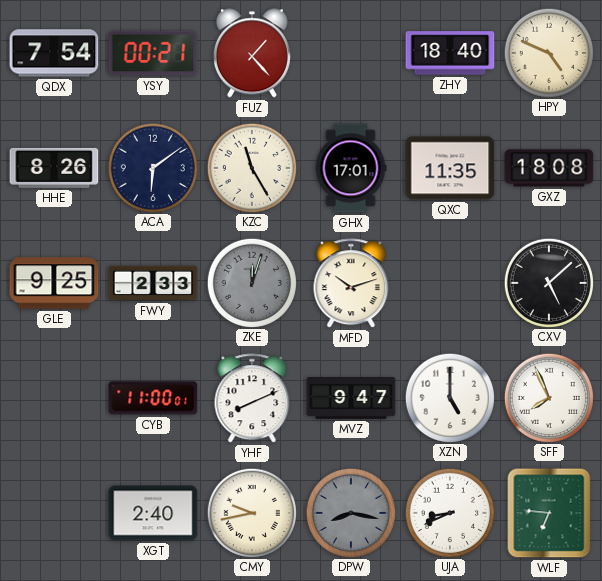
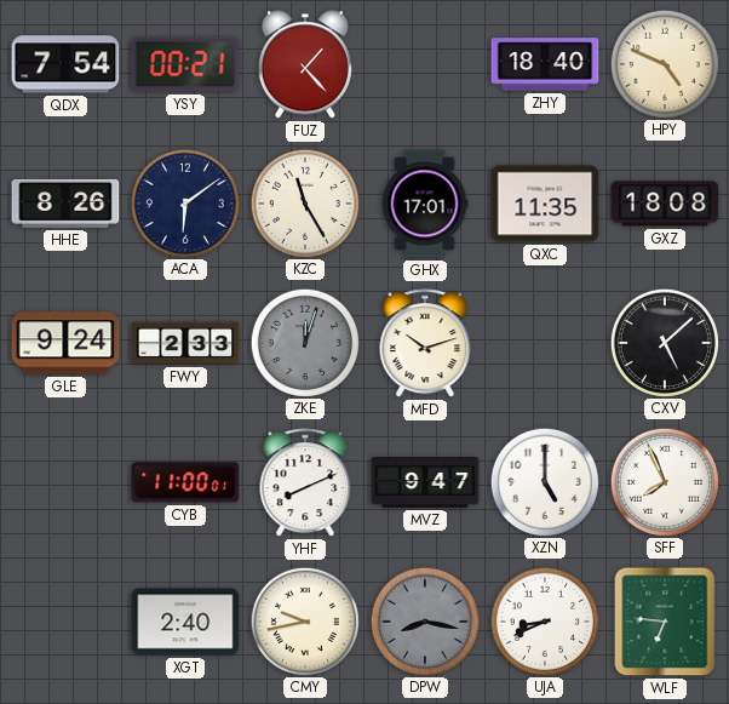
GLE: 9:25 -> 9:24
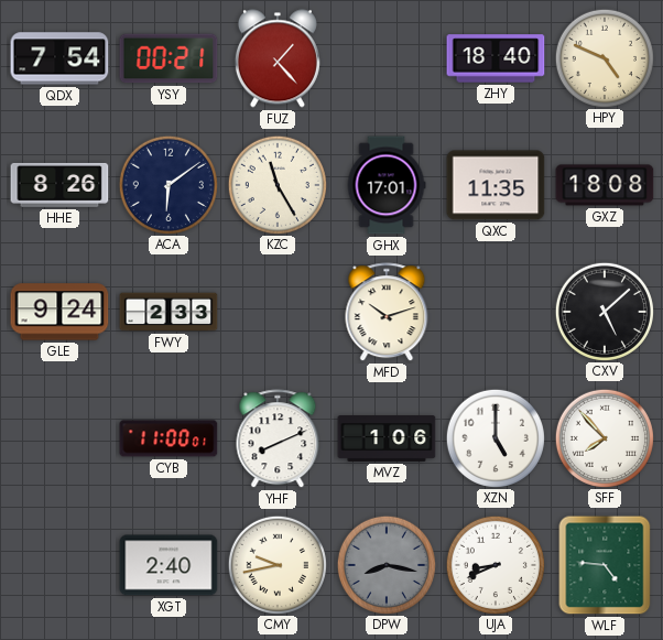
ZKE: 12:03 -> none
MVZ: 9:47 -> 1:06
SFF: 7:56 -> 7:53
WLF: 6:46 -> 4:46
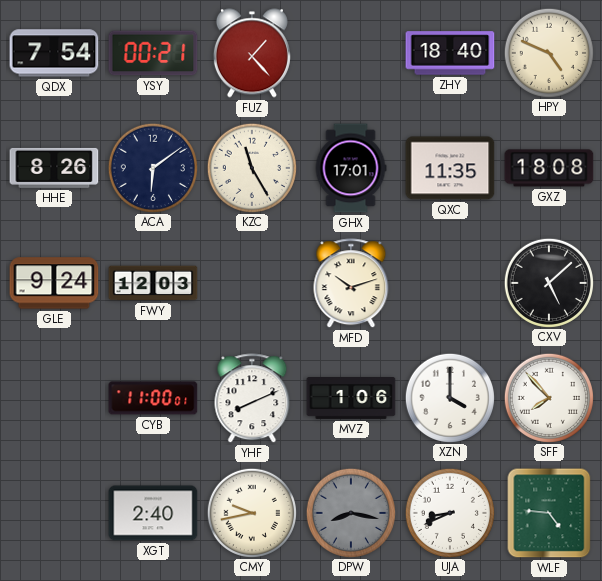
FWY: 2:33 -> 12:03
XZN: 5:00 -> 4:00
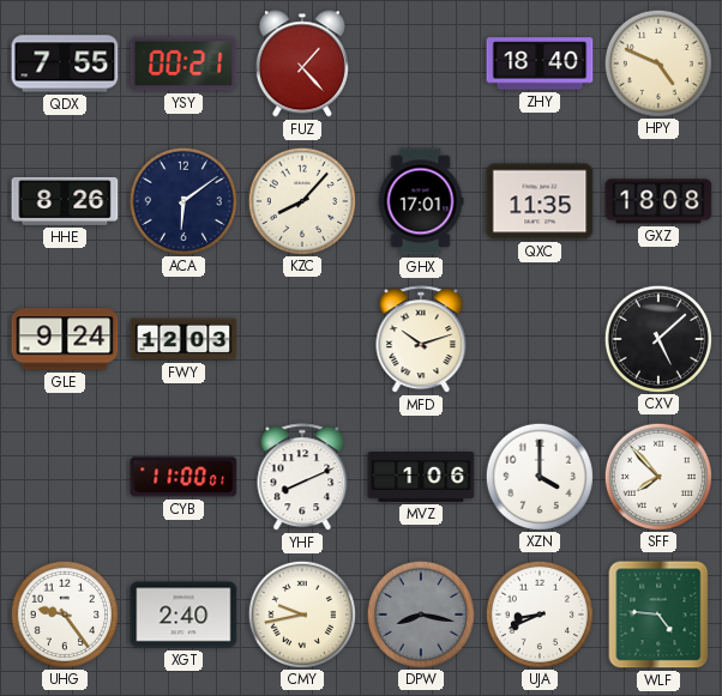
QDX: 7:54 -> 7:55
KZC: 11:25 -> 8:07
UHG: none -> 9:24
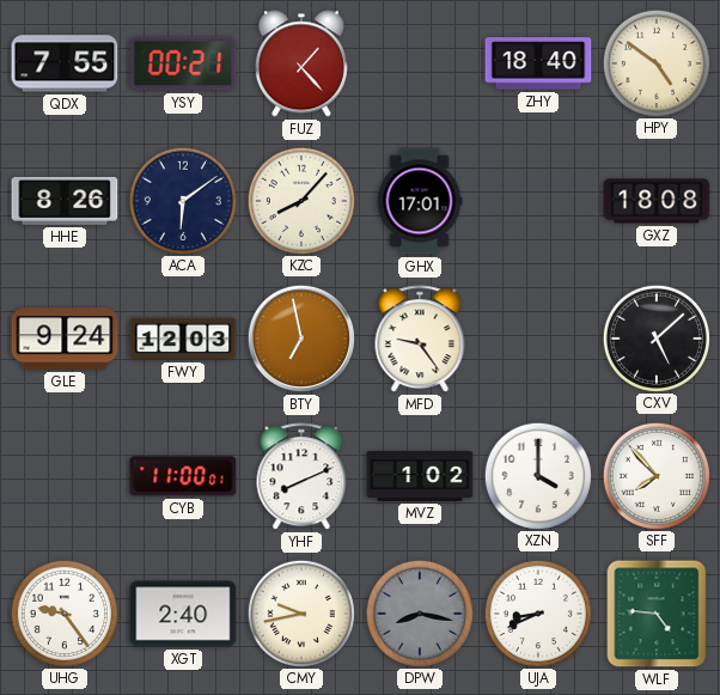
HPY: 4:49 -> 4:51
QXC: 11:35 -> none
BTY: none -> 6:58
MFD: 10:12 -> 9:24
MVZ: 1:06 -> 1:02
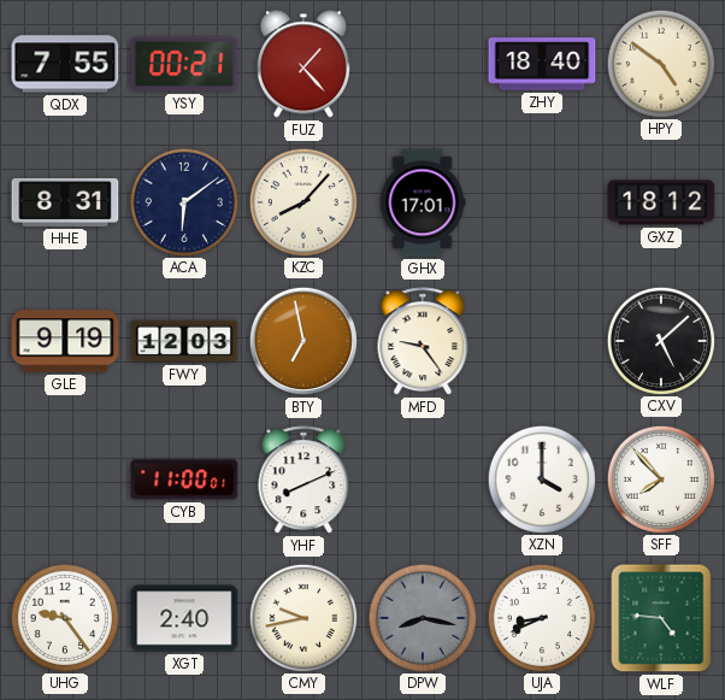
HHE: 8:26 -> 8:31
GXZ: 18:08 -> 18:12
GLE: 9:24 -> 9:19
MVZ: 1:02 -> none
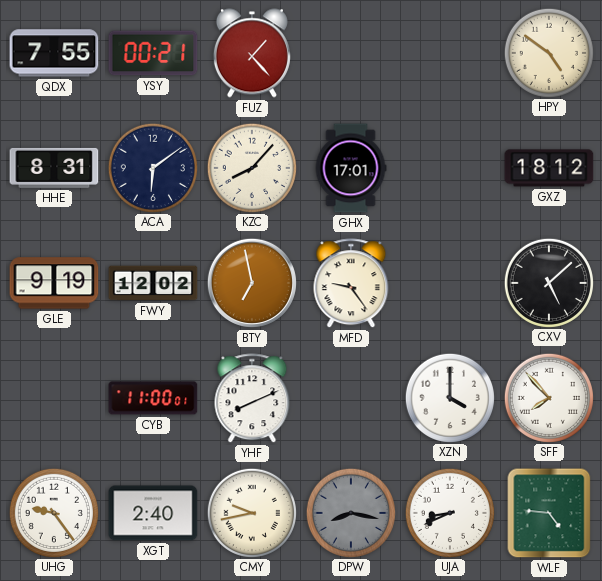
ZHY: 18:40 -> none
FWY: 12:03 -> 12:02
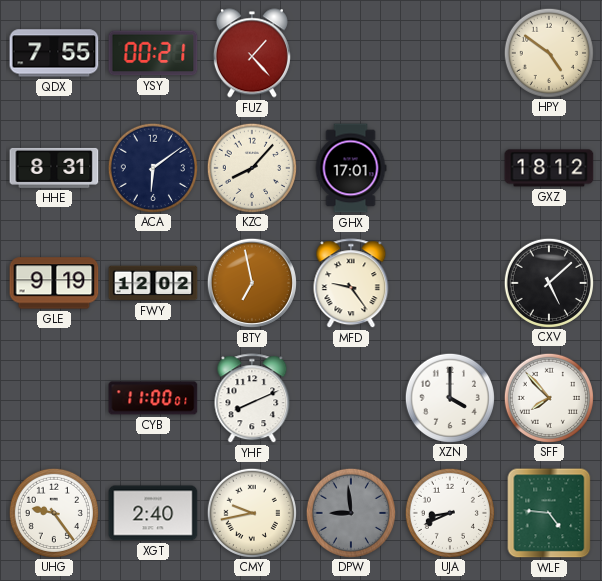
DPW: 8:17 -> 8:59
